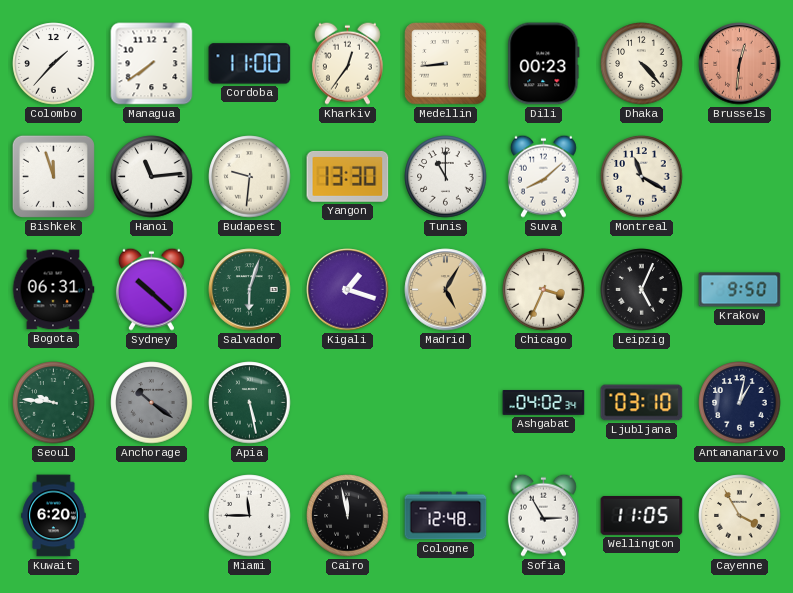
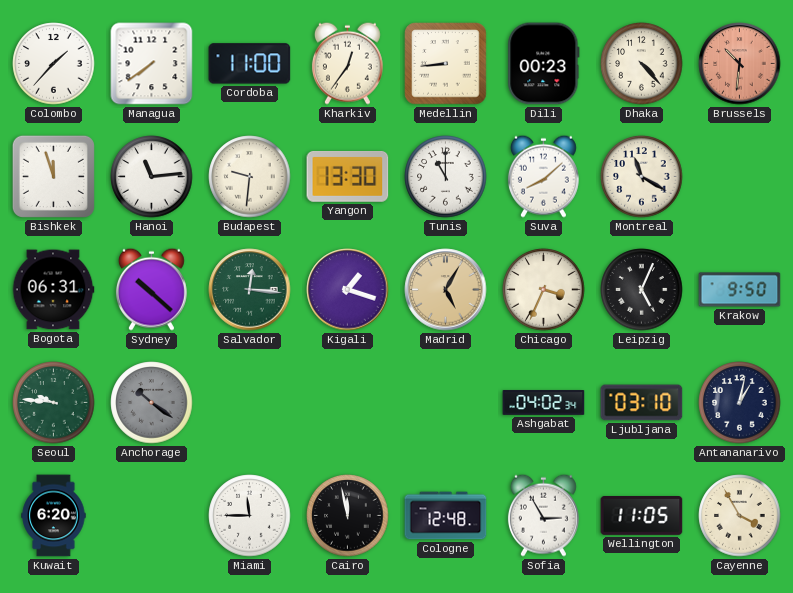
Brussels: 12:31 -> 10:31
Salvador: 6:03 -> 12:16
Apia: 5:28 -> none
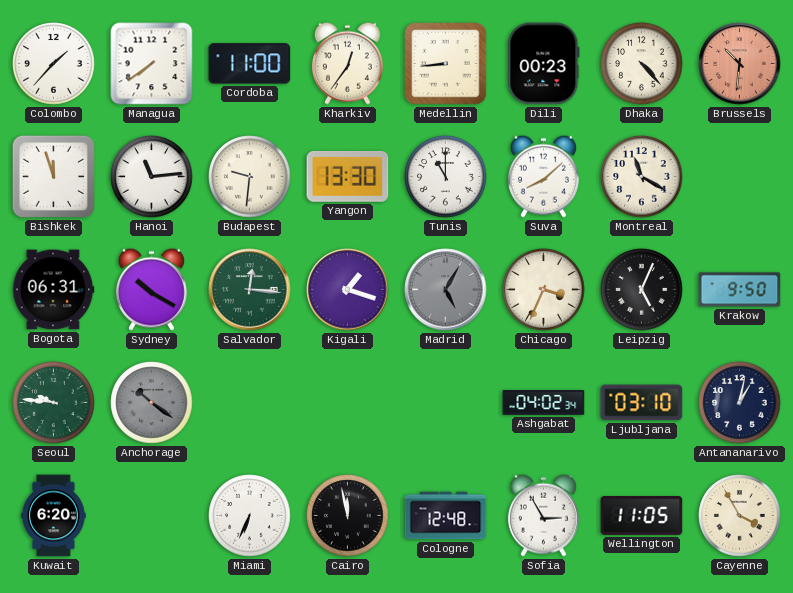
Sydney: 10:22 -> 10:20
Madrid dial: champagne -> grey
Miami: 11:45 -> 6:34
